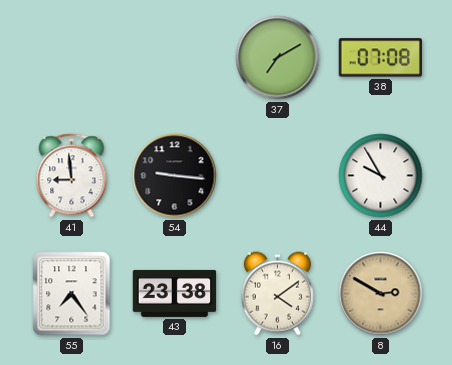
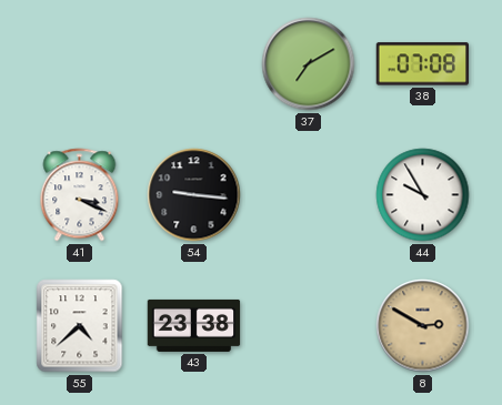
41: 8:59 -> 3:19
55: 7:24 -> 4:38
16: 4:09 -> none
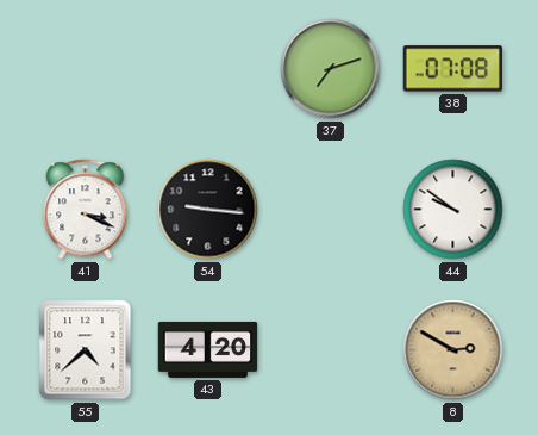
37: 7:10 -> 7:12
44: 9:55 -> 9:51
43: 23:38 -> 4:20
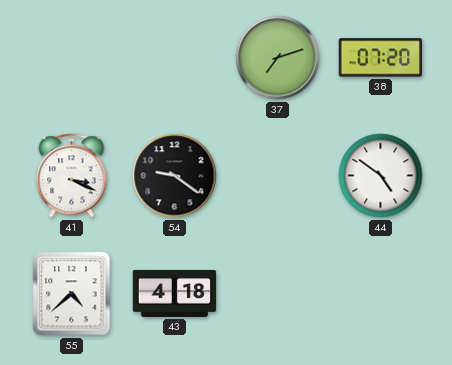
38: 07:08 -> 07:20
54: 9:16 -> 9:21
44: 9:51 -> 4:51
43: 4:20 -> 4:18
8: 2:50 -> none
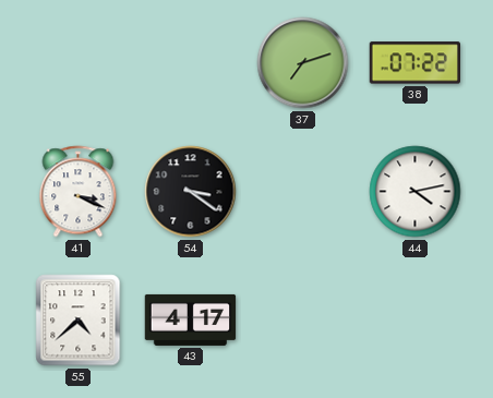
38: 07:20 -> 07:22
54: 9:21 -> 3:21
44: 4:51 -> 4:13
43: 4:18 -> 4:17
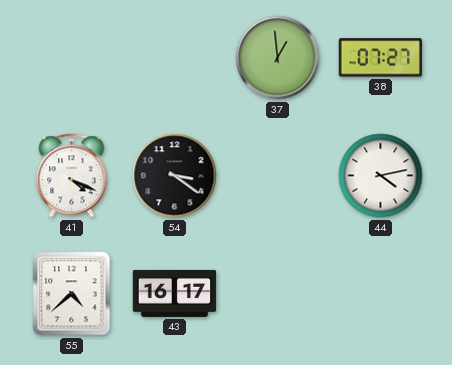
37: 7:12 -> 12:59
38: 07:22 -> 07:27
41: 3:19 -> 4:19
43: 4:17 -> 16:17
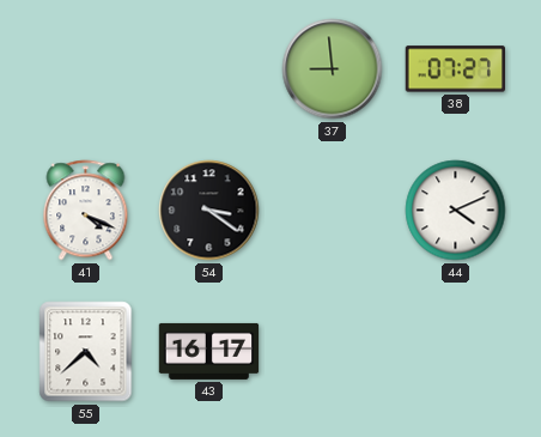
37: 12:59 -> 8:59
44: 4:13 -> 4:11
